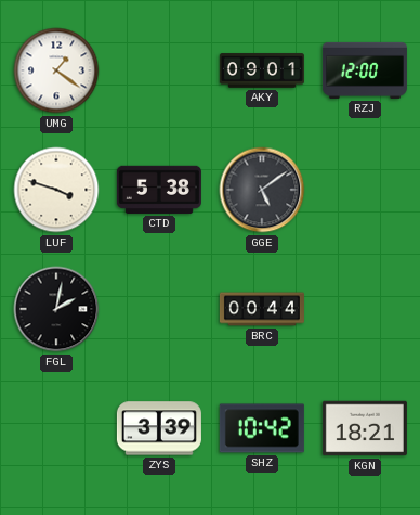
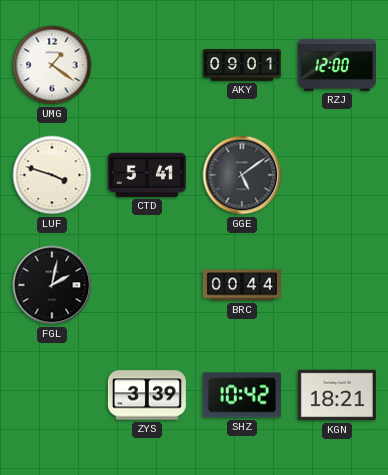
CTD: 5:38 -> 5:41
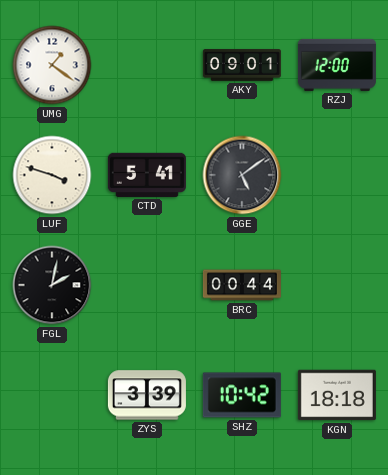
KGN: 18:21 -> 18:18
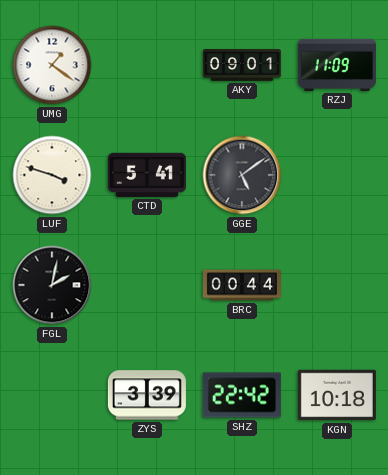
RZJ: 12:00 -> 11:09
SHZ: 10:42 -> 22:42
KGN: 18:18 -> 10:18
